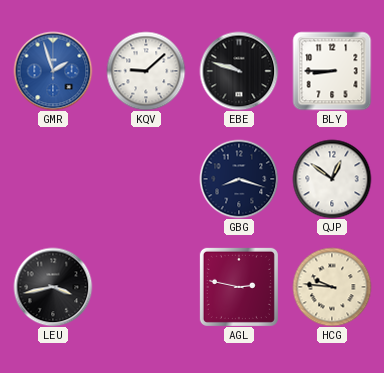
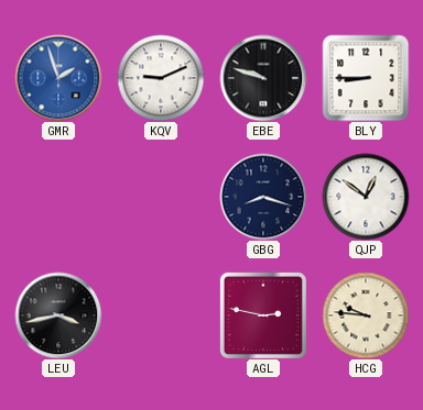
KQV: 9:08 -> 9:11
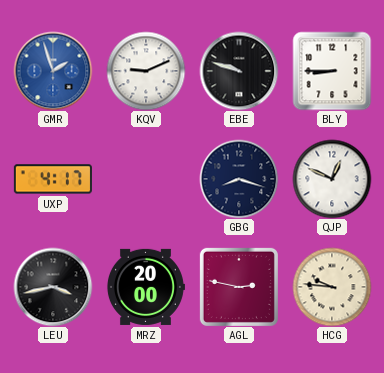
UXP: none -> 4:17
QJP: 12:51 -> 12:49
MRZ: none -> 20:00
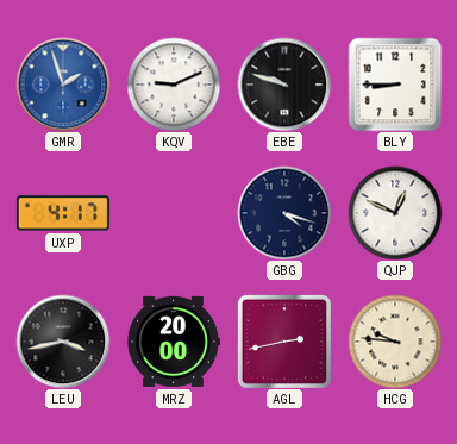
GBG: 8:18 -> 4:18
AGL: 2:47 -> 2:43
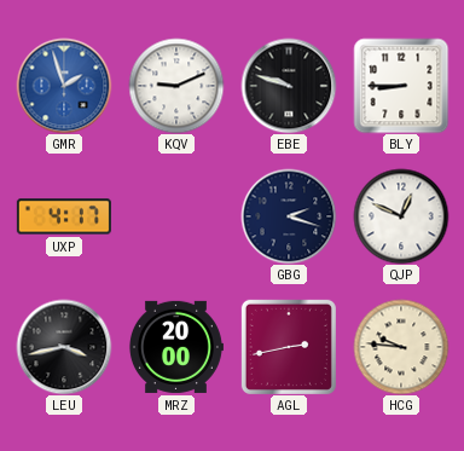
GBG: 4:18 -> 2:18
